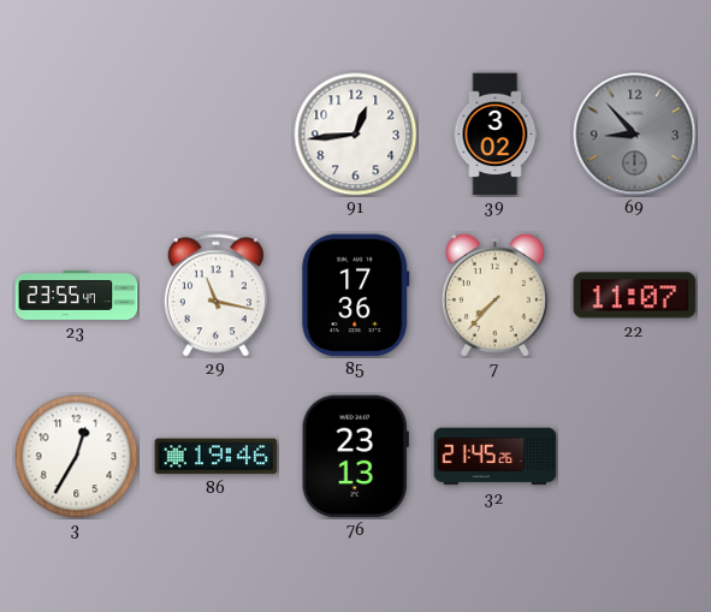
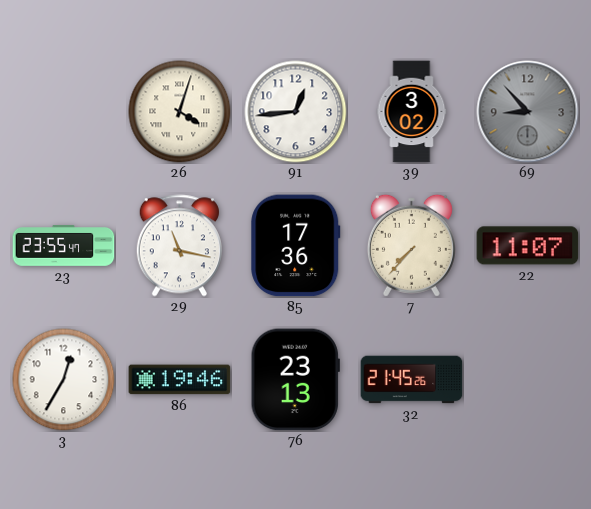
26: none -> 4:03
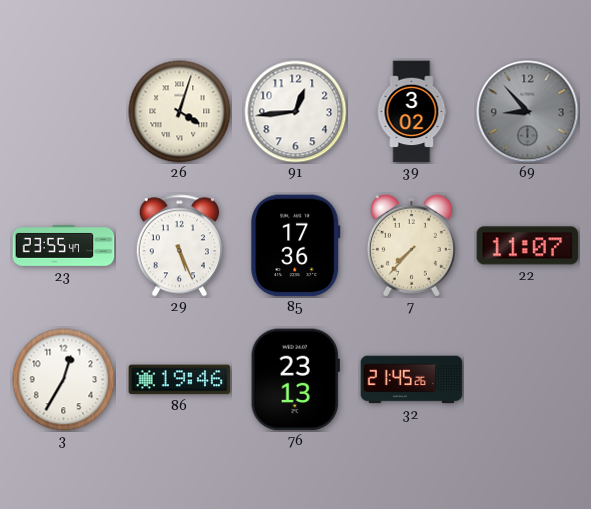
29: 11:17 -> 5:26
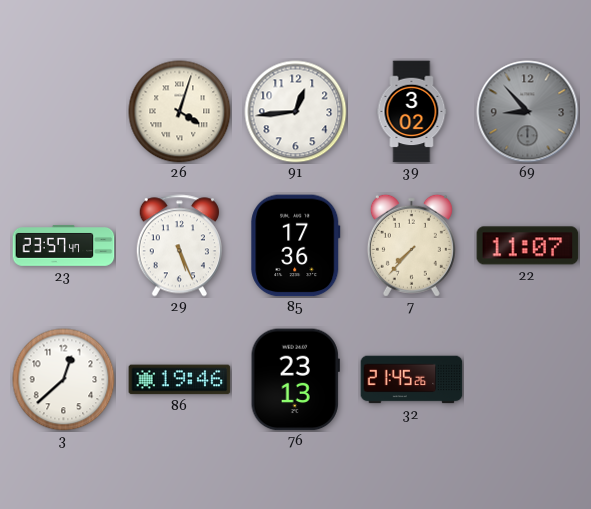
23: 23:55 -> 23:57
3: 12:35 -> 12:38
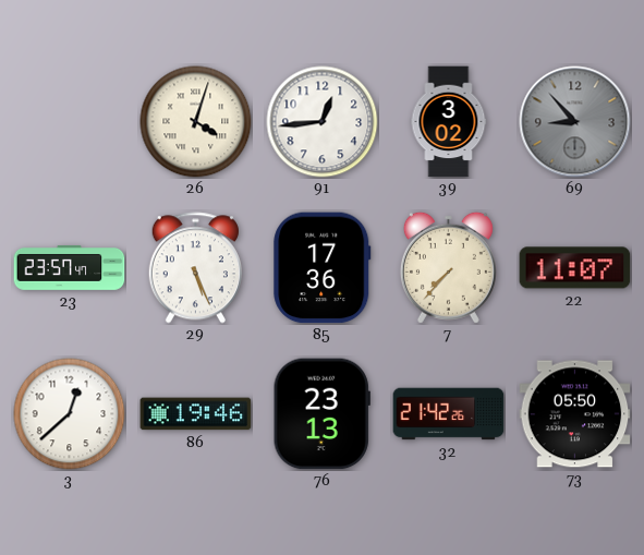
32: 21:45 -> 21:42
73: none -> 05:50
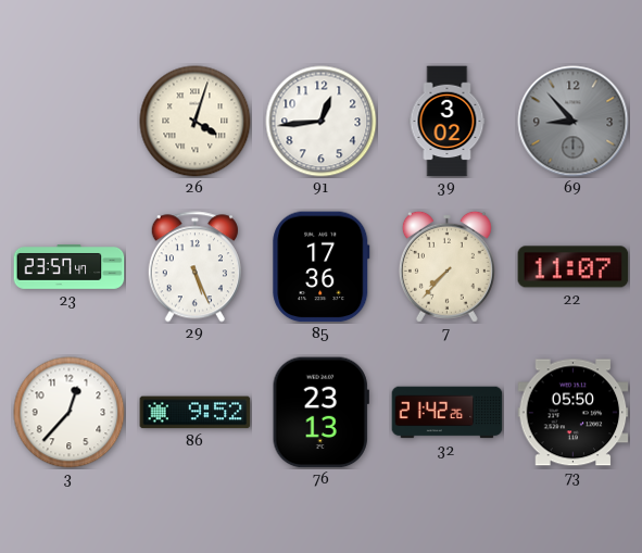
3: 12:38 -> 12:37
86: 19:46 -> 9:52
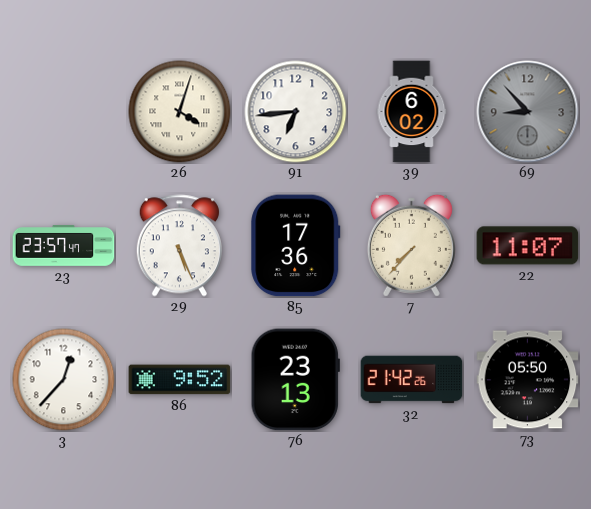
91: 12:44 -> 6:44
39: 3:02 -> 6:02
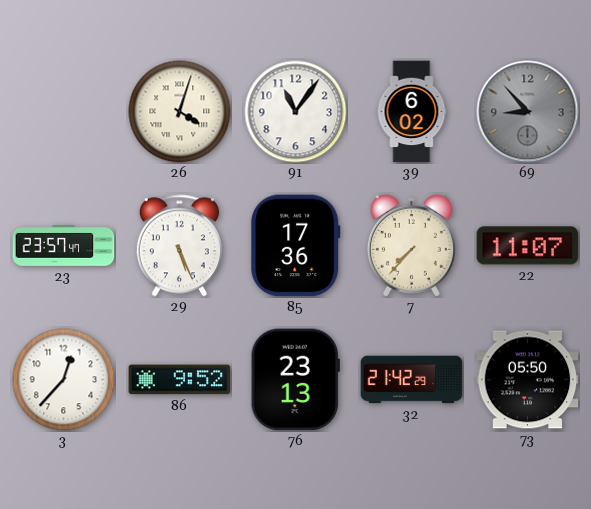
91: 6:44 -> 11:06
32: 21:42:26 -> 21:42:29
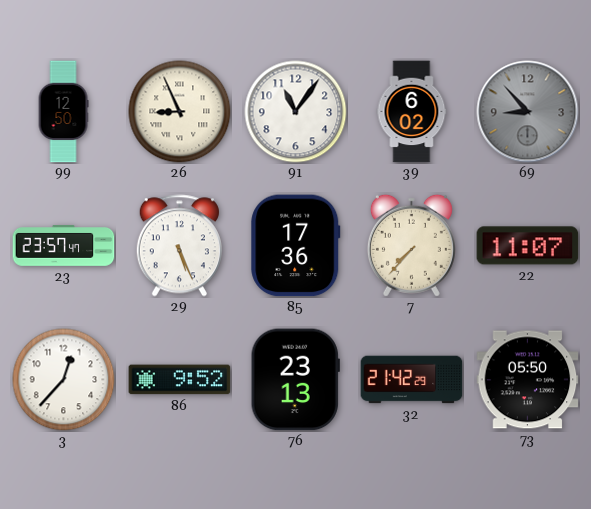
99: none -> 12:50
26: 4:03 -> 8:56
